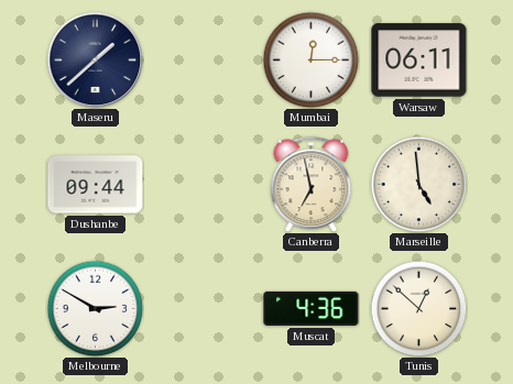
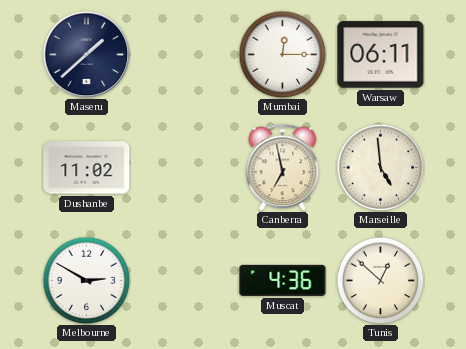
Dushanbe: 09:44 -> 11:02
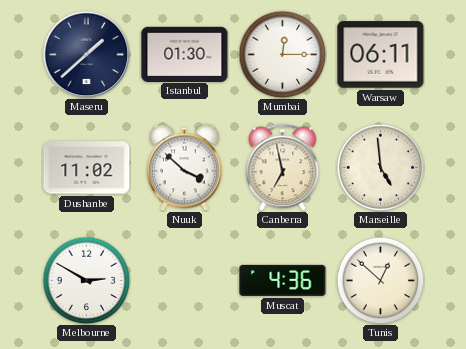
Istanbul: none -> 01:30
Nuuk: none -> 3:52
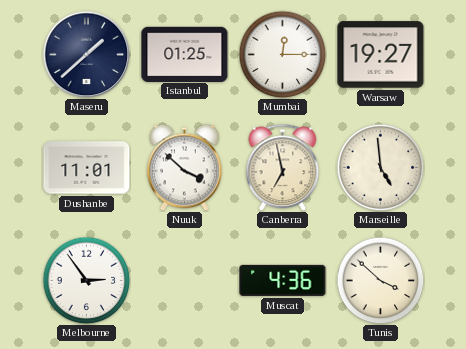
Istanbul: 01:30 -> 01:25
Warsaw: 06:11 -> 19:27
Dushanbe: 11:02 -> 11:01
Melbourne: 2:50 -> 2:54
Tunis: 12:52 -> 3:52
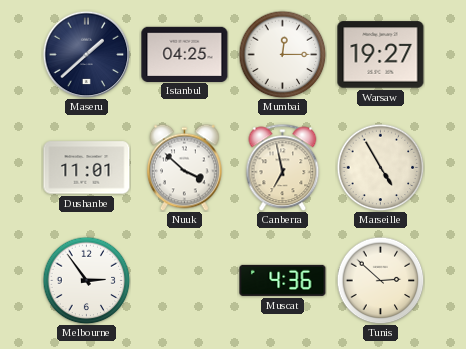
Istanbul: 01:25 -> 04:25
Marseille: 4:59 -> 4:55
Tunis: 3:52 -> 2:52
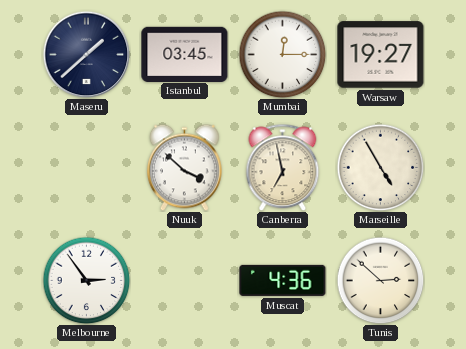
Istanbul: 04:25 -> 03:45
Dushanbe: 11:01 -> none
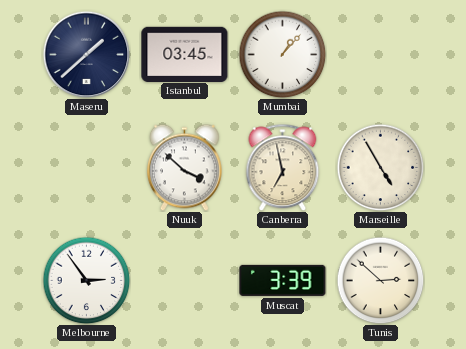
Mumbai: 12:15 -> 1:07
Warsaw: 19:27 -> none
Muscat: 4:36 -> 3:39
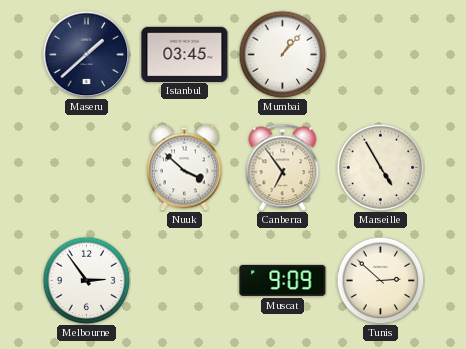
Canberra: 6:58 -> 6:54
Muscat: 3:39 -> 9:09
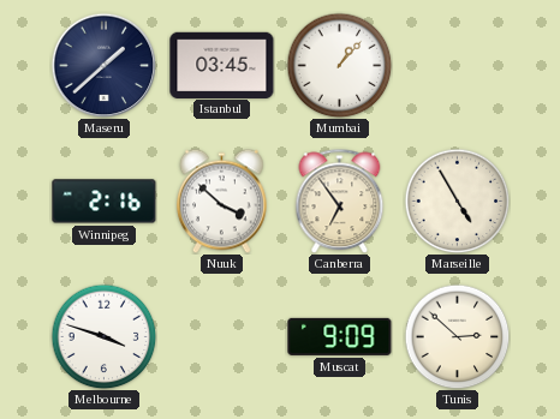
Winnipeg: none -> 2:16
Melbourne: 2:54 -> 3:48
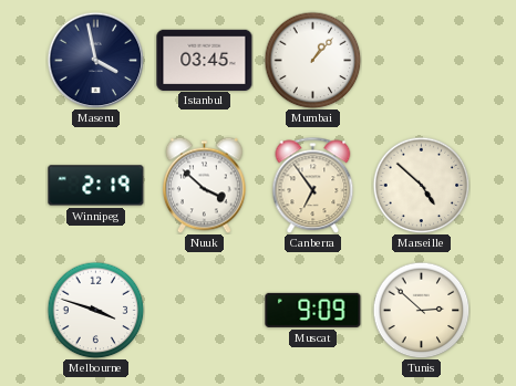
Maseru: 1:38 -> 3:58
Winnipeg: 2:16 -> 2:19
Marseille: 4:55 -> 4:52
